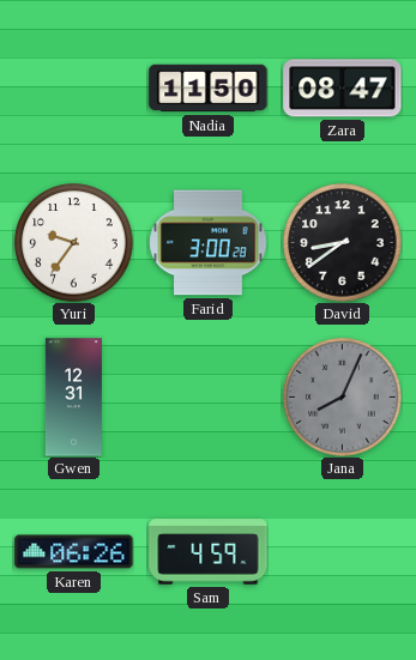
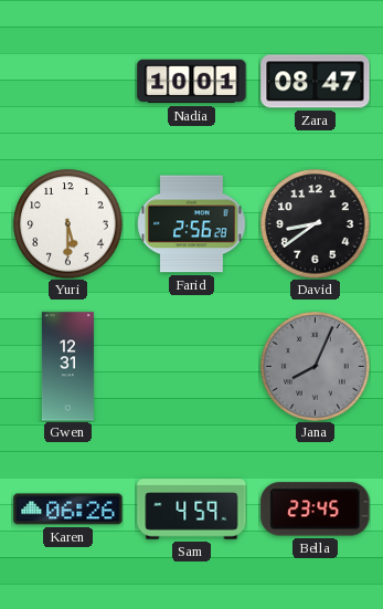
Nadia: 11:50 -> 10:01
Yuri: 9:36 -> 5:30
Farid: 3:00 -> 2:56
Bella: none -> 23:45
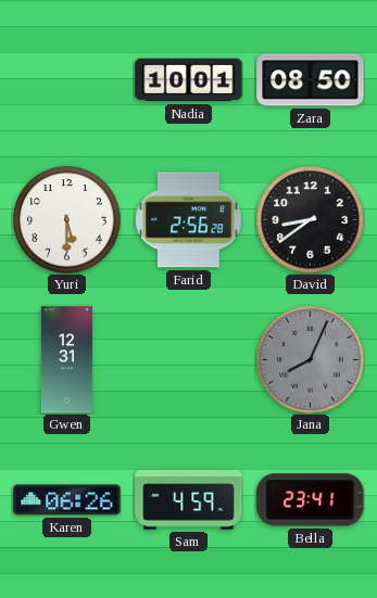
Zara: 08:47 -> 08:50
Bella: 23:45 -> 23:41
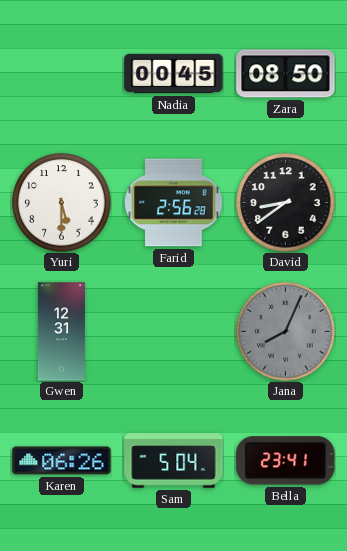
Nadia: 10:01 -> 00:45
Sam: 4:59 -> 5:04
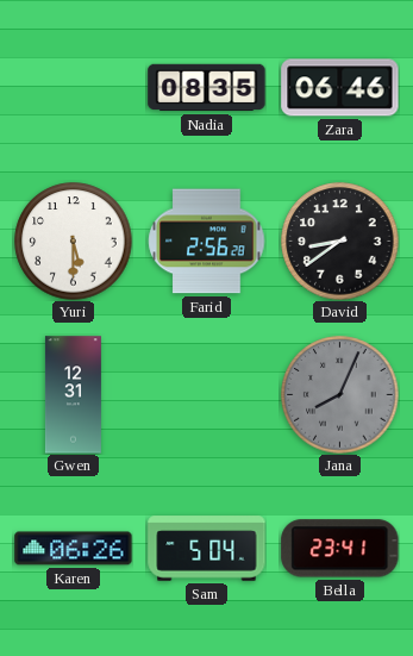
Nadia: 00:45 -> 08:35
Zara: 08:50 -> 06:46
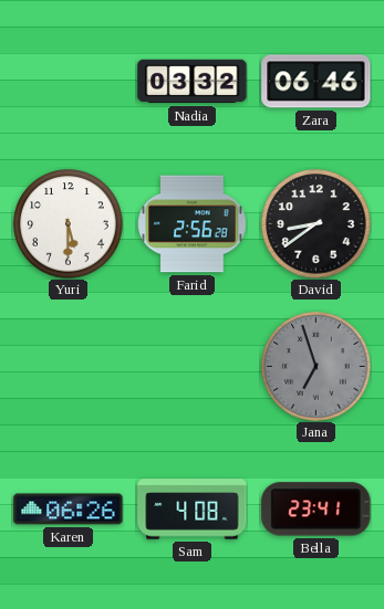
Nadia: 08:35 -> 03:32
Gwen: 12:31 -> none
Jana: 8:04 -> 6:57
Sam: 5:04 -> 4:08
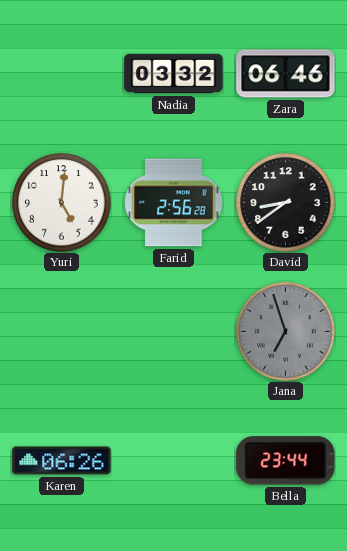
Yuri: 5:30 -> 5:01
Sam: 4:08 -> none
Bella: 23:41 -> 23:44
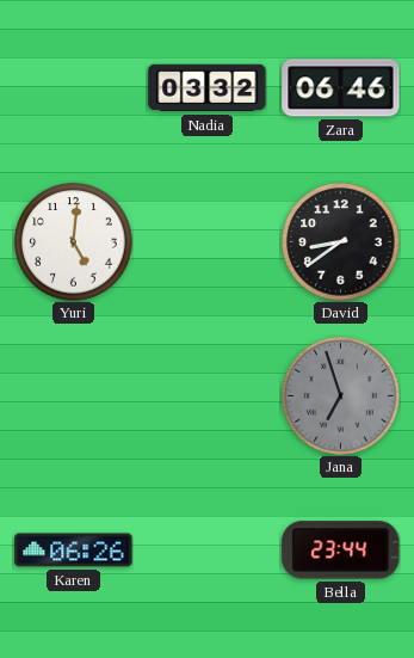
Farid: 2:56 -> none
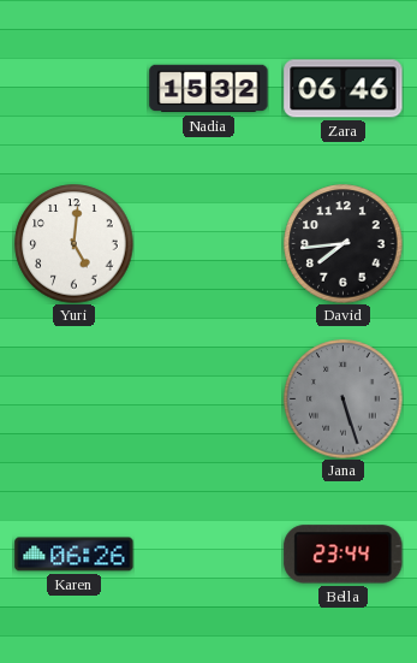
Nadia: 03:32 -> 15:32
David: 8:39 -> 7:44
Jana: 6:57 -> 5:27
